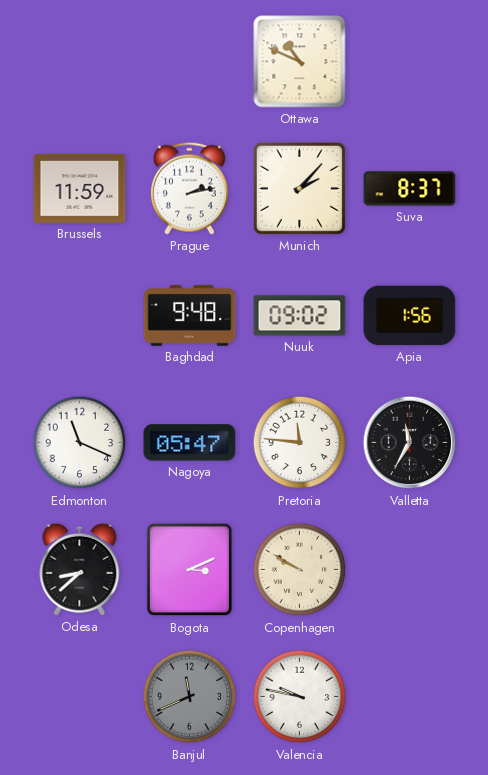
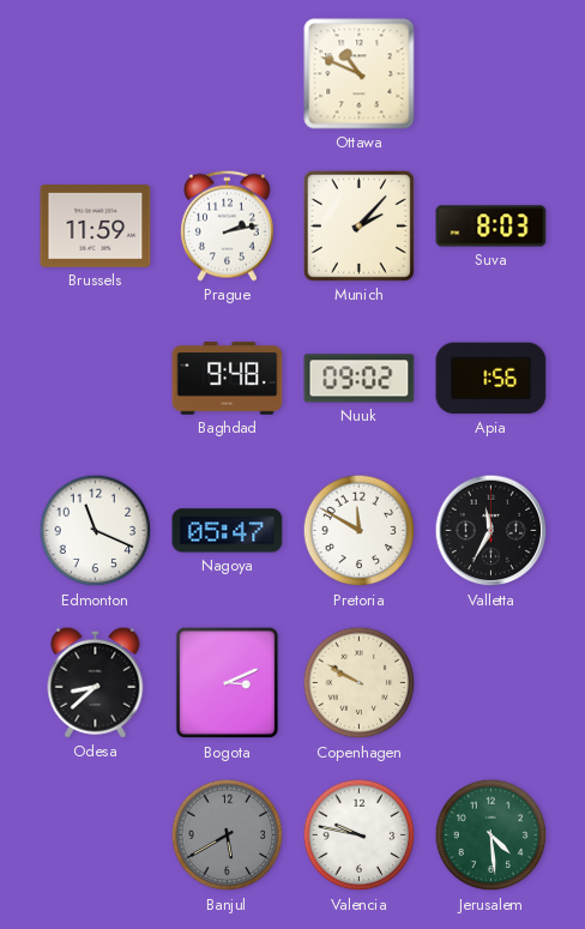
Suva: 8:37 -> 8:03
Pretoria: 11:46 -> 11:50
Banjul: 11:41 -> 5:40
Jerusalem: none -> 4:29
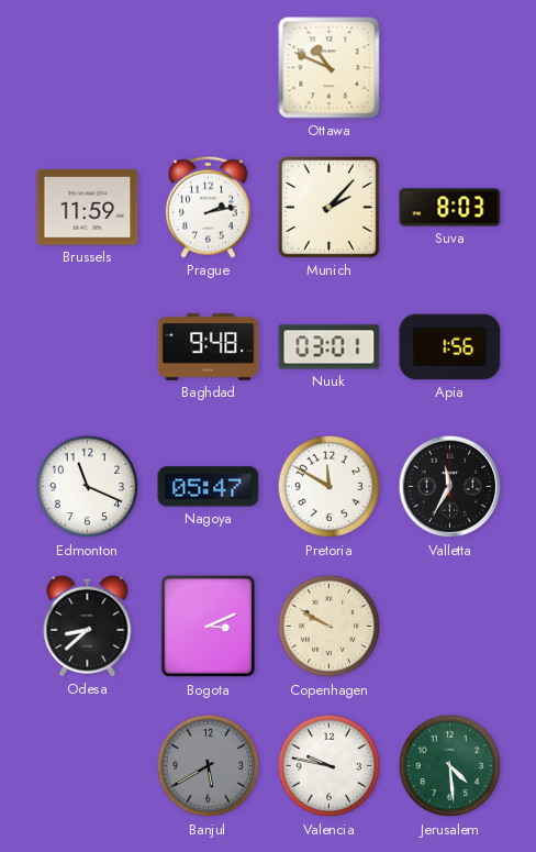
Nuuk: 09:02 -> 03:01
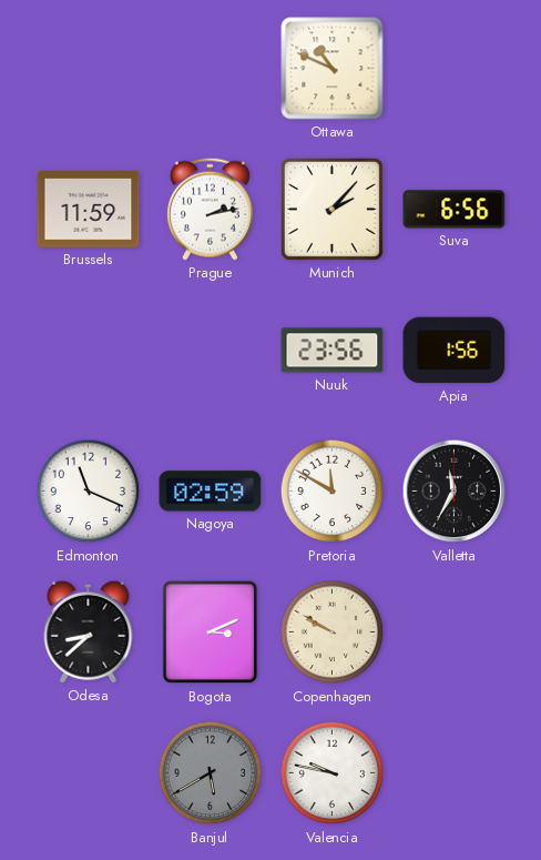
Suva: 8:03 -> 6:56
Baghdad: 9:48 -> none
Nuuk: 03:01 -> 23:56
Nagoya: 05:47 -> 02:59
Jerusalem: 4:29 -> none
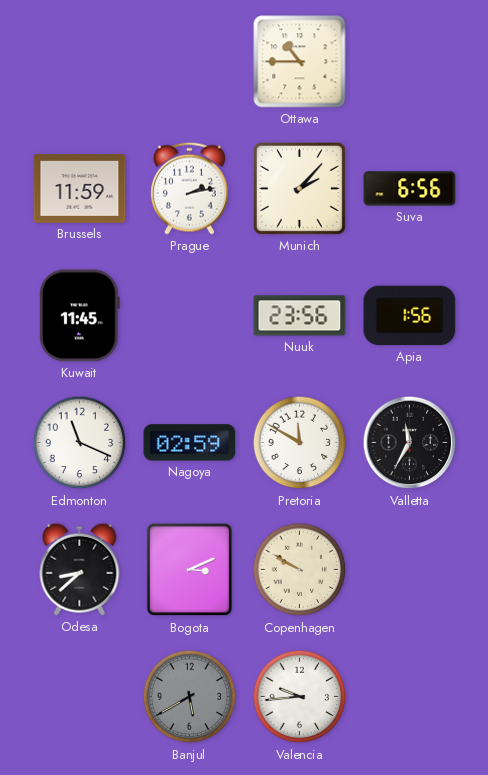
Ottawa: 10:49 -> 10:45
Kuwait: none -> 11:45
Valencia: 9:47 -> 9:44
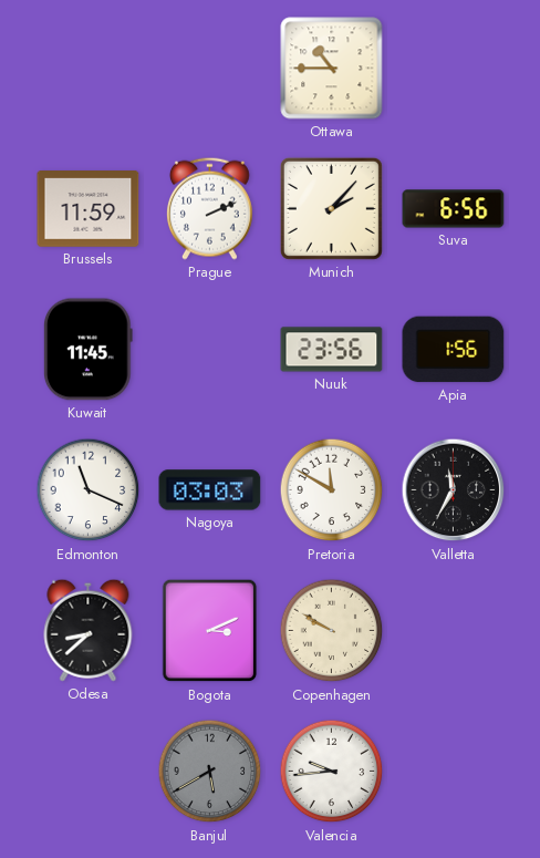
Prague: 2:13 -> 2:11
Nagoya: 02:59 -> 03:03
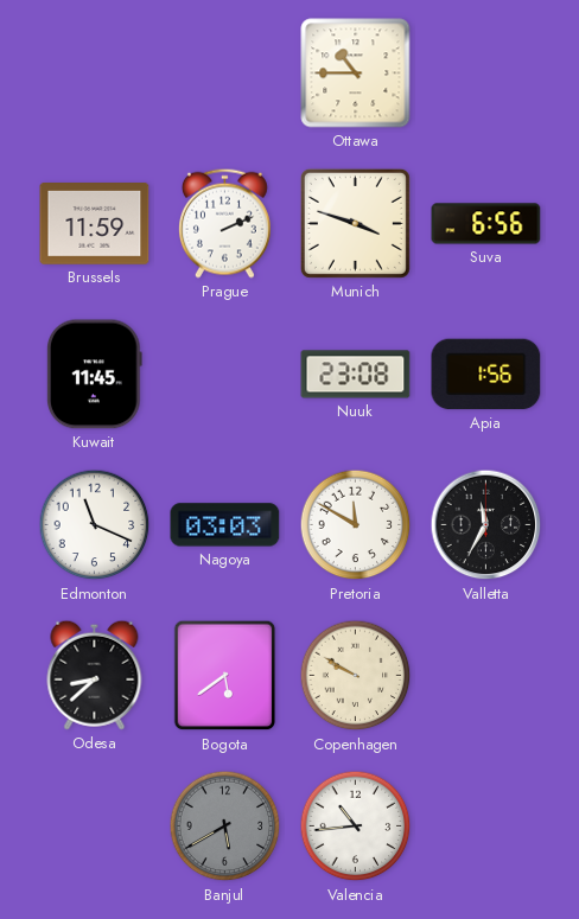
Munich: 2:07 -> 3:48
Nuuk: 23:56 -> 23:08
Bogota: 3:11 -> 5:39
Valencia: 9:44 -> 10:44
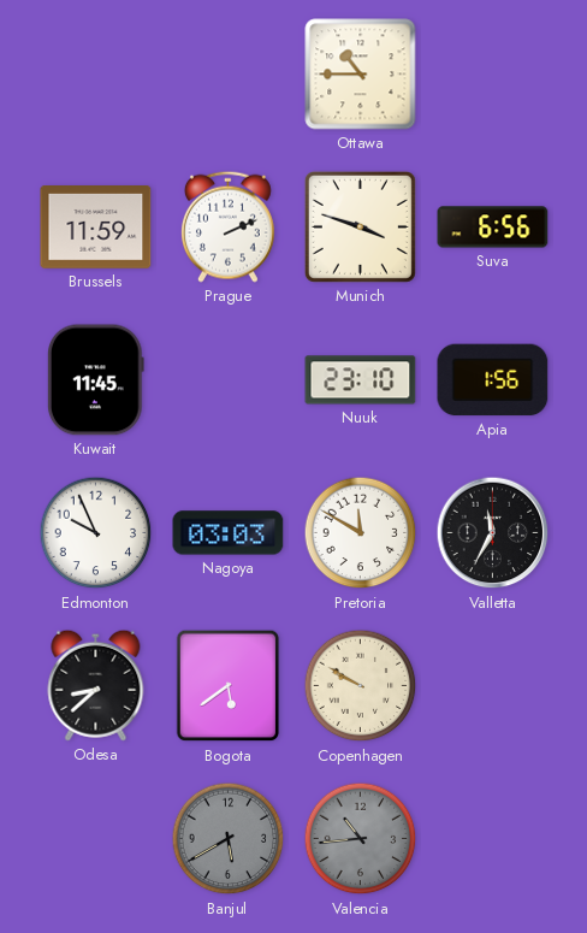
Nuuk: 23:08 -> 23:10
Edmonton: 11:19 -> 9:56
Valencia dial: white -> grey
